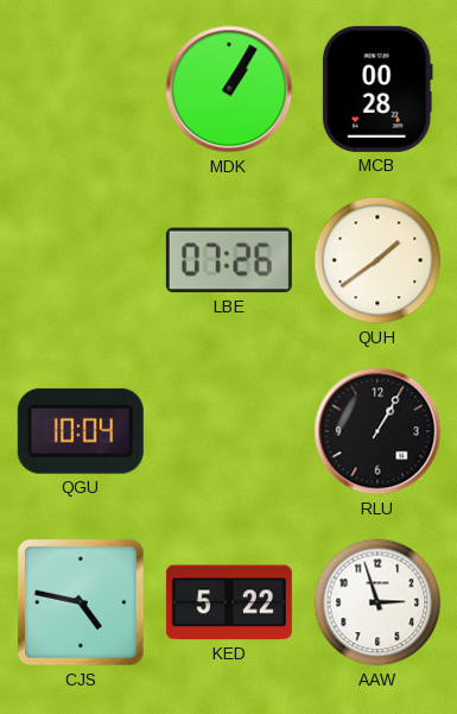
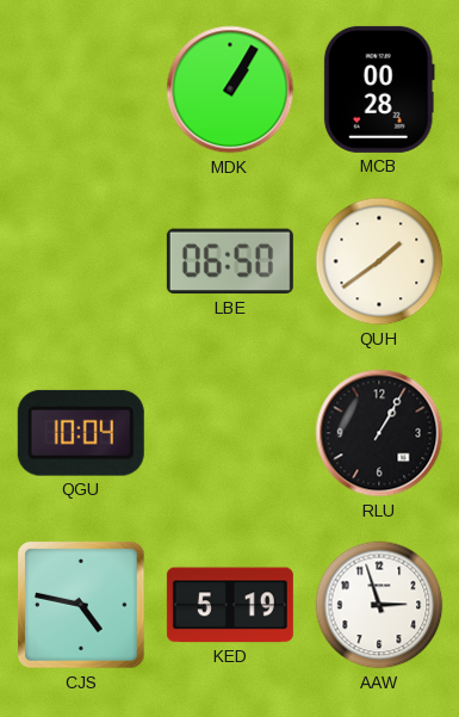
LBE: 07:26 -> 06:50
KED: 5:22 -> 5:19
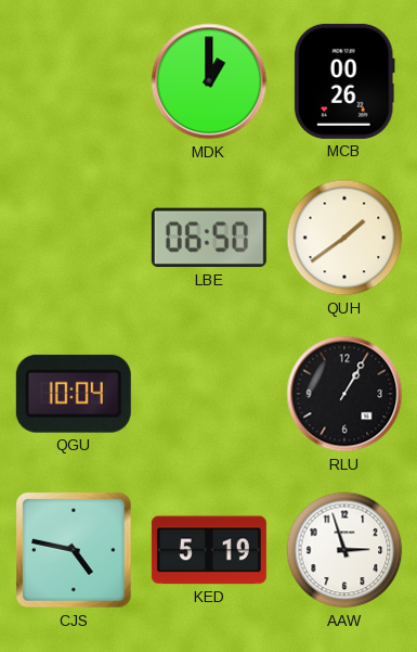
MDK: 1:05 -> 1:00
MCB: 00:28 -> 00:26
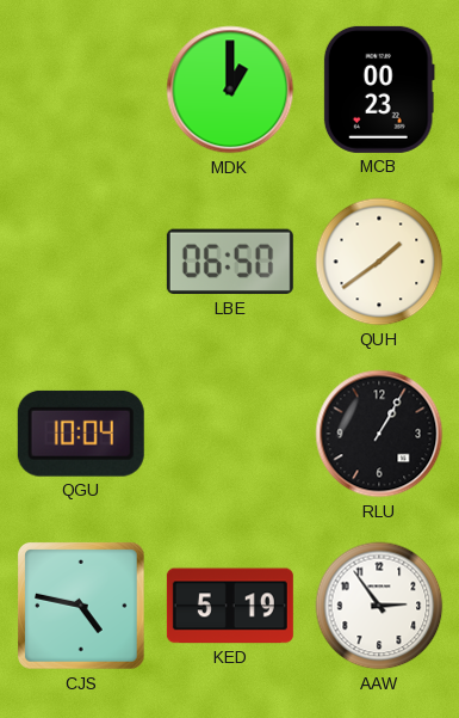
MCB: 00:26 -> 00:23
AAW: 2:57 -> 2:54
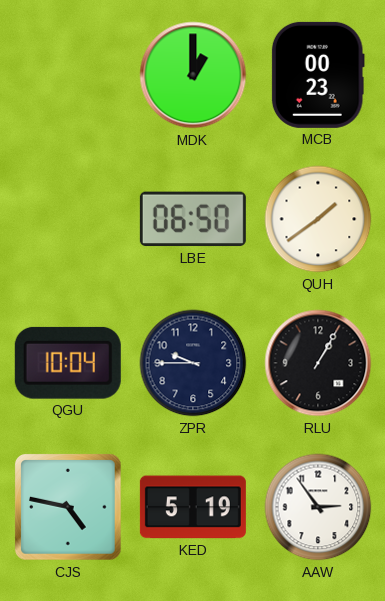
ZPR: none -> 9:45
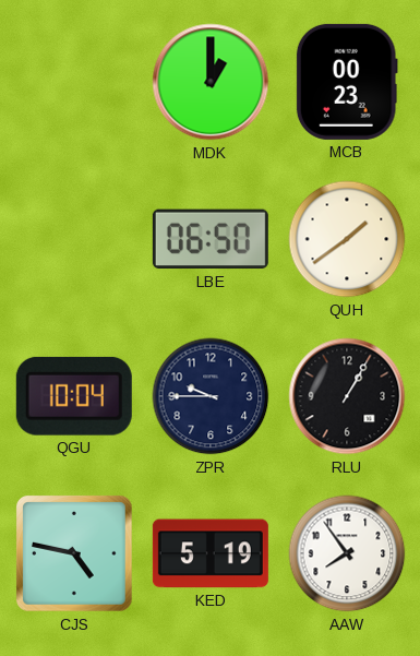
AAW: 2:54 -> 7:54
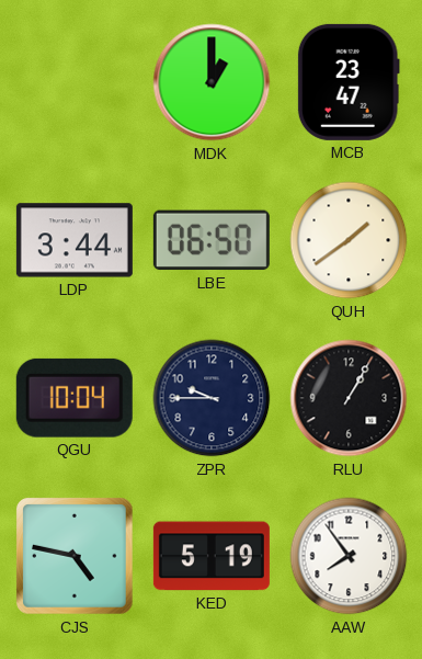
MCB: 00:23 -> 23:47
LDP: none -> 3:44
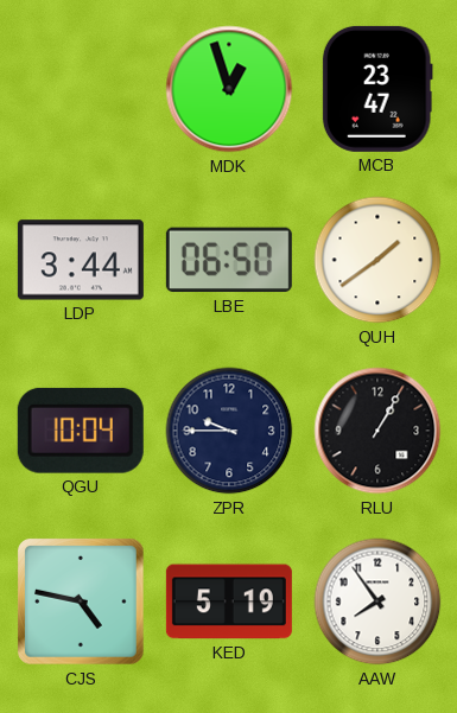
MDK: 1:00 -> 12:57
